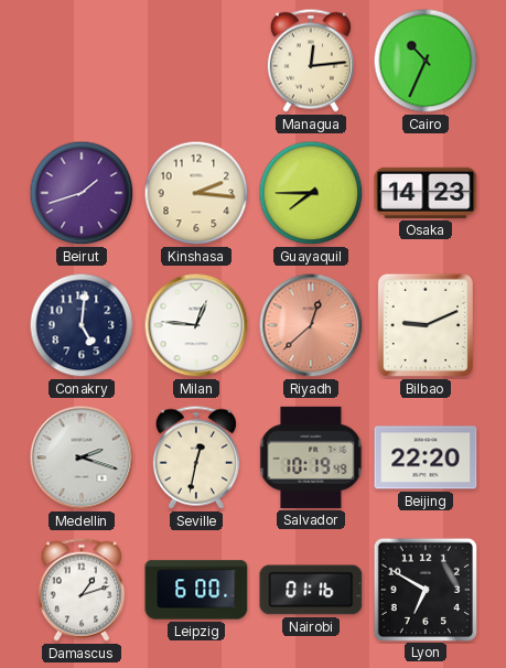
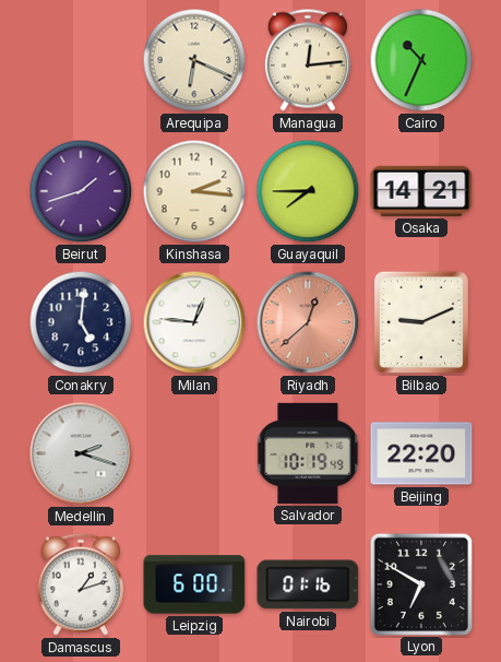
Arequipa: none -> 6:19
Osaka: 14:23 -> 14:21
Seville: 12:32 -> none
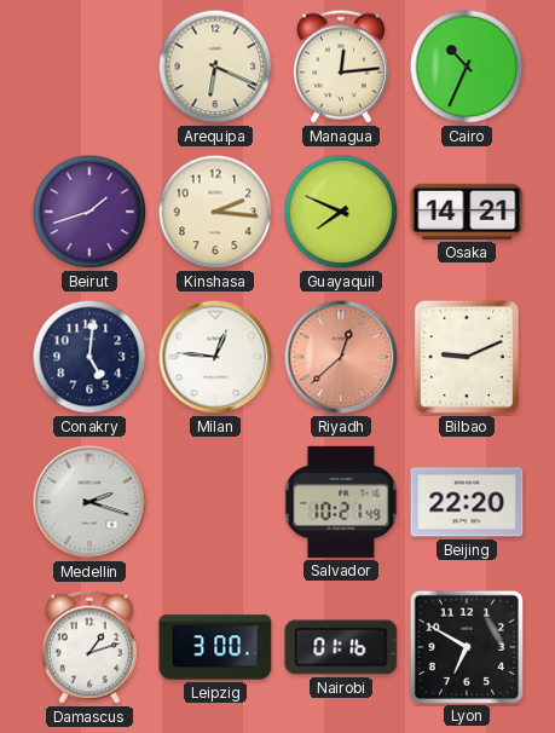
Guayaquil: 7:45 -> 7:49
Salvador: 10:19 -> 10:21
Leipzig: 6:00 -> 3:00
